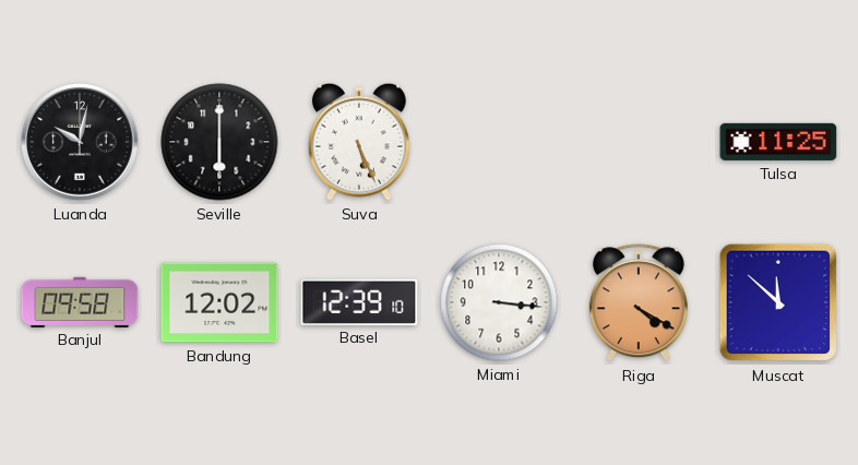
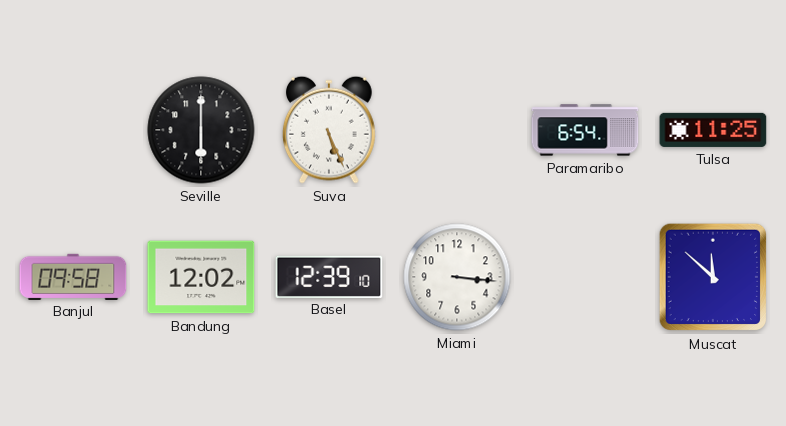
Luanda: 10:02 -> none
Paramaribo: none -> 6:54
Riga: 4:20 -> none
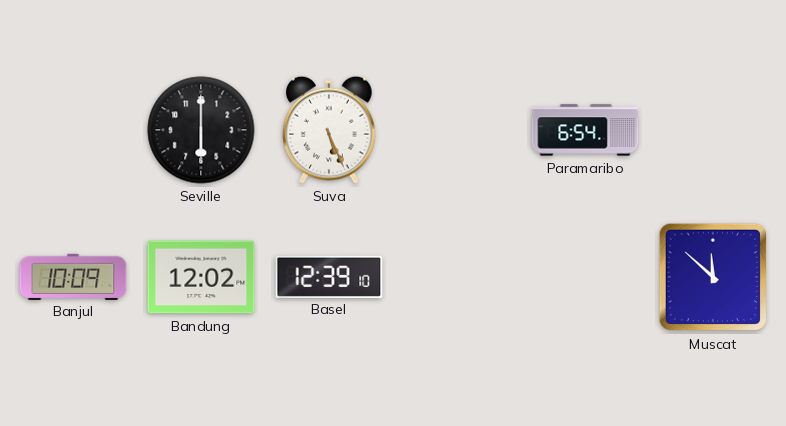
Tulsa: 11:25 -> none
Banjul: 09:58 -> 10:09
Miami: 3:16 -> none
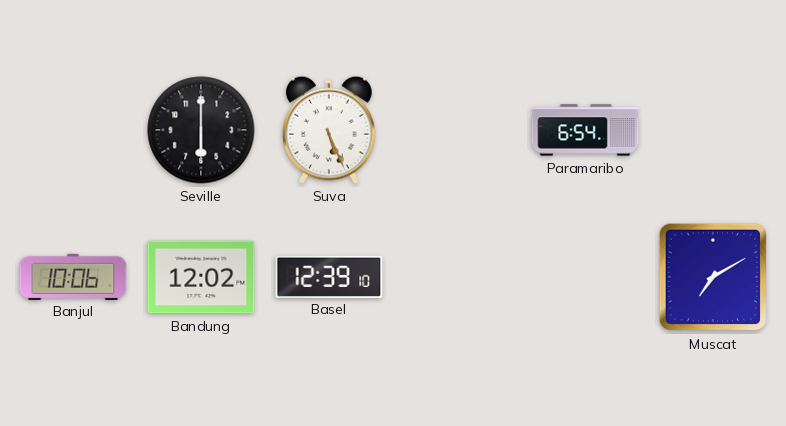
Banjul: 10:09 -> 10:06
Muscat: 11:52 -> 7:10
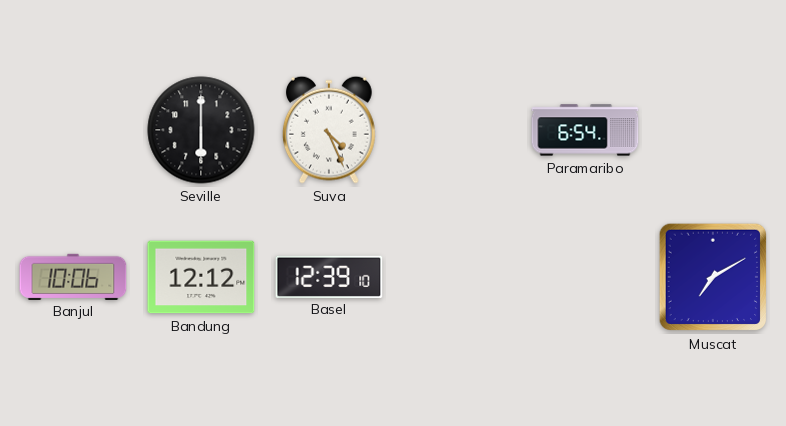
Suva: 5:26 -> 4:26
Bandung: 12:02 -> 12:12
